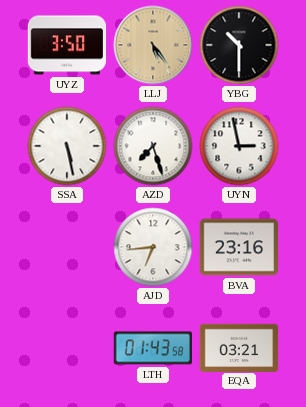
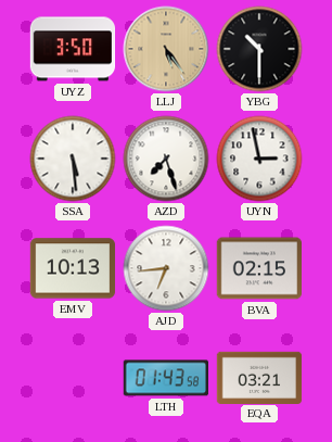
SSA: 5:28 -> 5:29
EMV: none -> 10:13
BVA: 23:16 -> 02:15
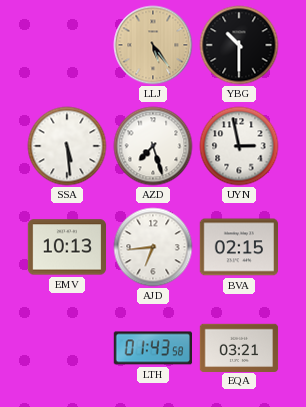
UYZ: 3:50 -> none
